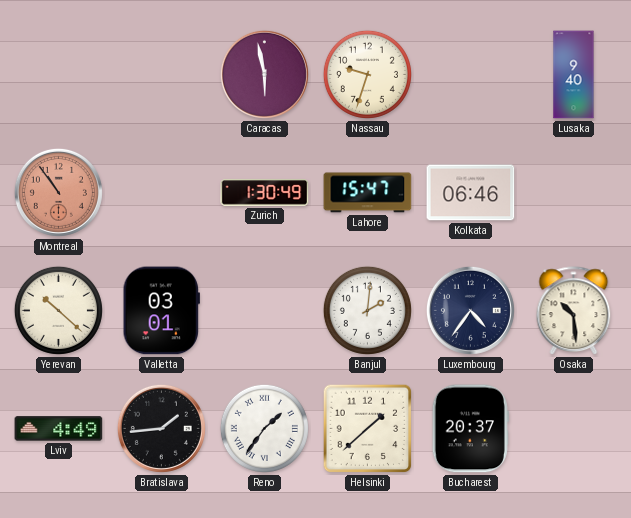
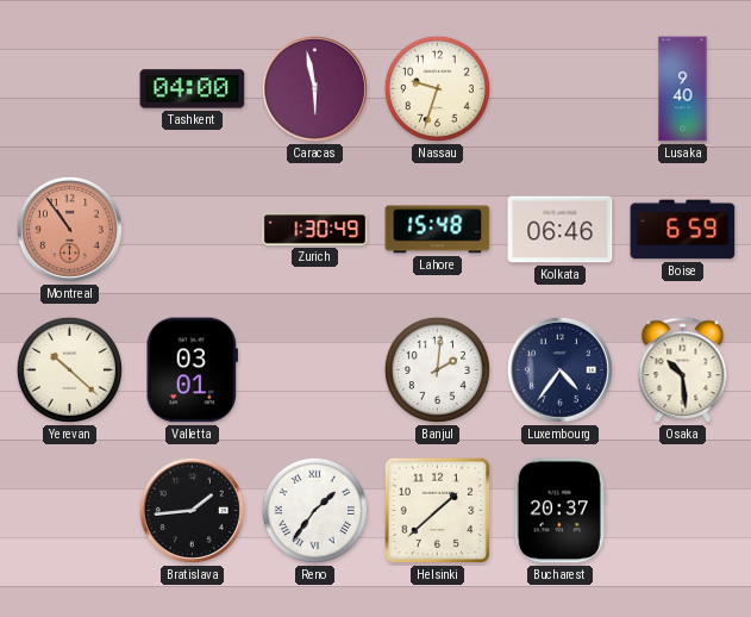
Tashkent: none -> 04:00
Lahore: 15:47 -> 15:48
Boise: none -> 6:59
Lviv: 4:49 -> none
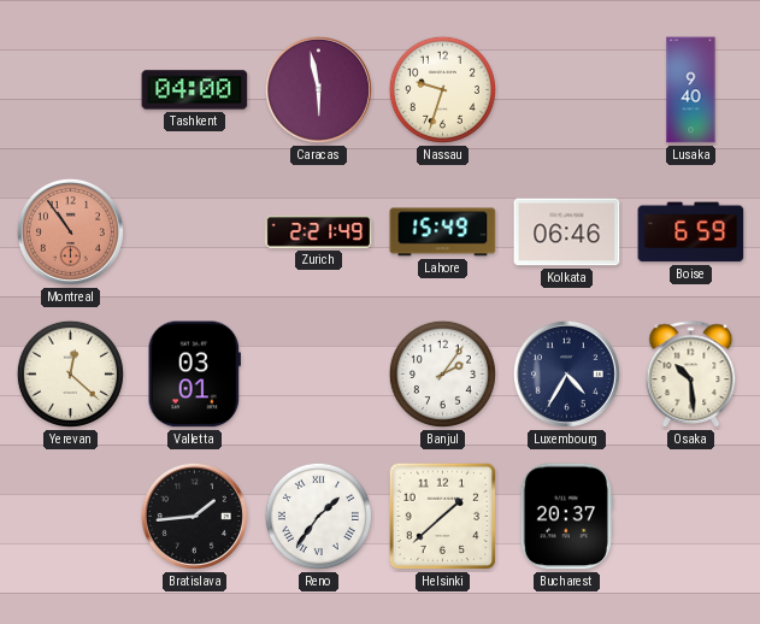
Zurich: 1:30 -> 2:21
Lahore: 15:48 -> 15:49
Yerevan: 10:22 -> 12:22
Banjul: 2:01 -> 2:06
Luxembourg: 4:36 -> 4:35
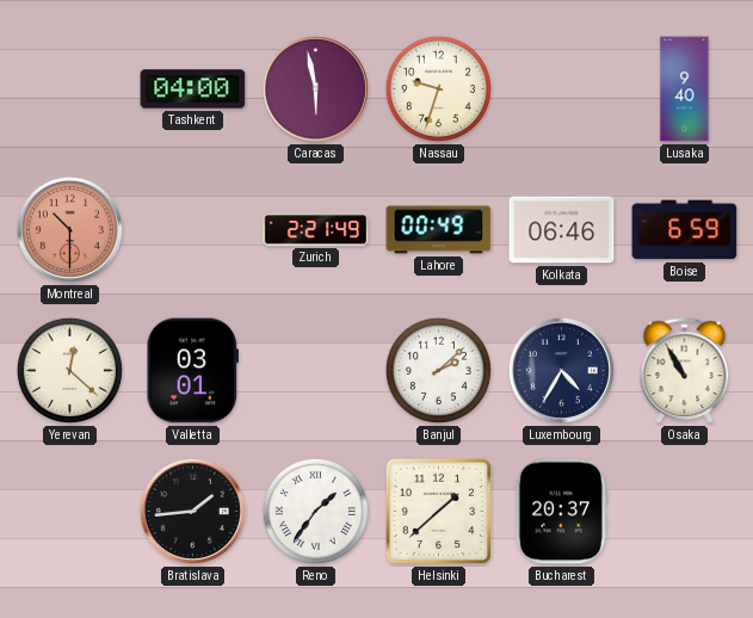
Montreal: 10:54 -> 10:30
Lahore: 15:49 -> 00:49
Banjul: 2:06 -> 2:08
Osaka: 10:29 -> 10:55
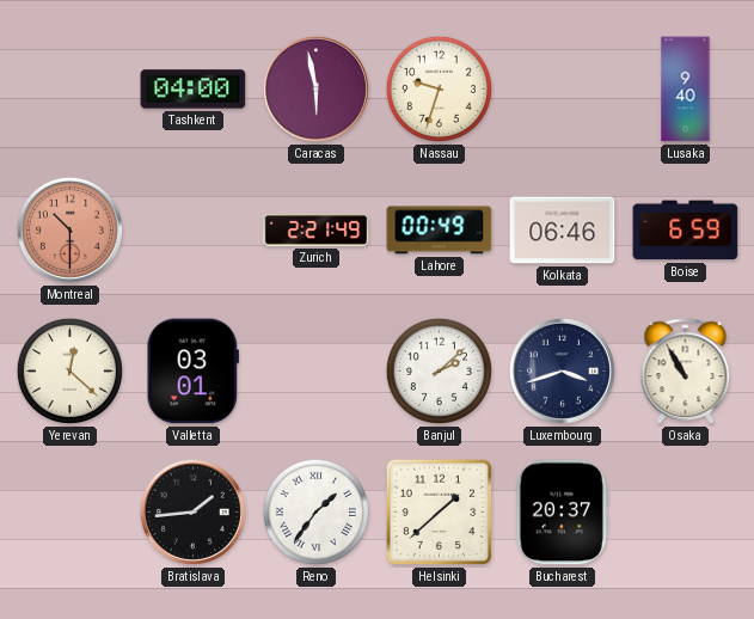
Luxembourg: 4:35 -> 3:42
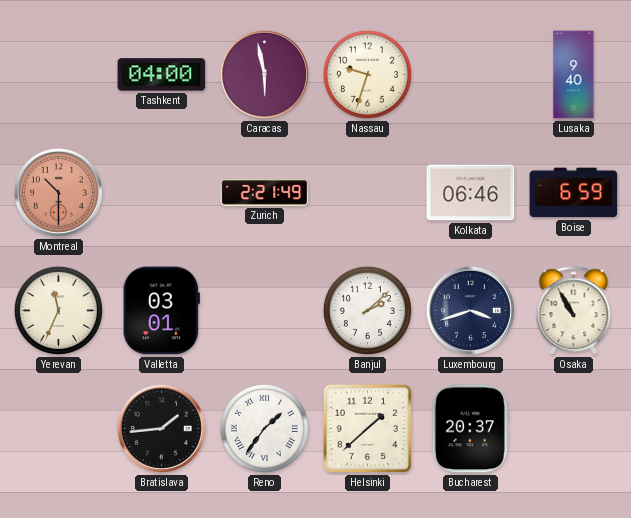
Lahore: 00:49 -> none
Yerevan: 12:22 -> 11:34
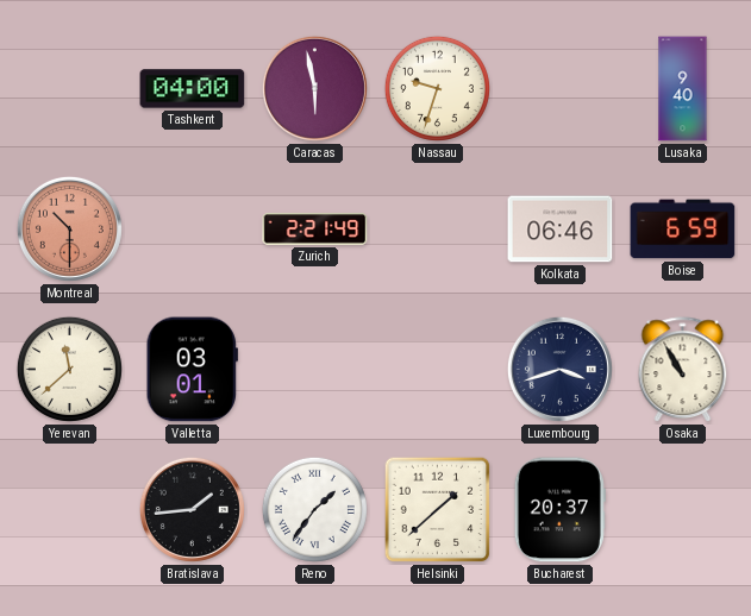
Yerevan: 11:34 -> 11:38
Banjul: 2:08 -> none
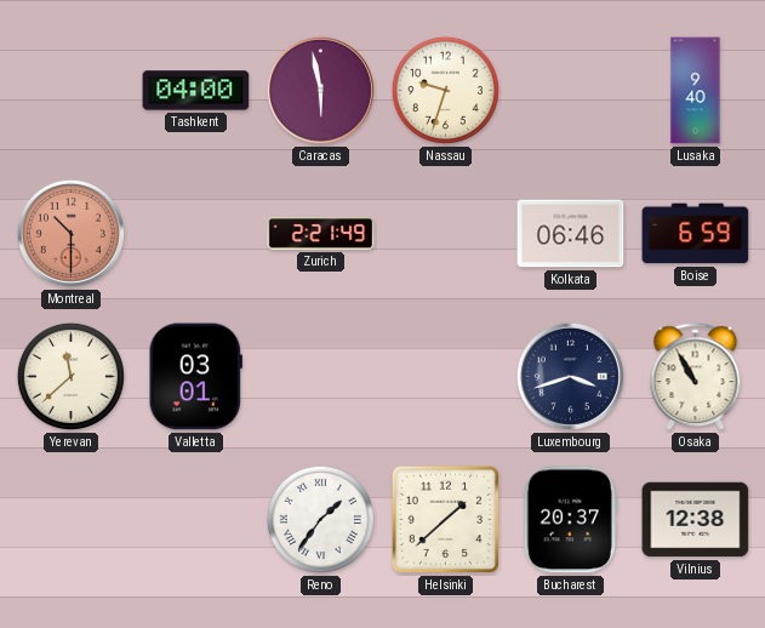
Bratislava: 1:44 -> none
Vilnius: none -> 12:38
